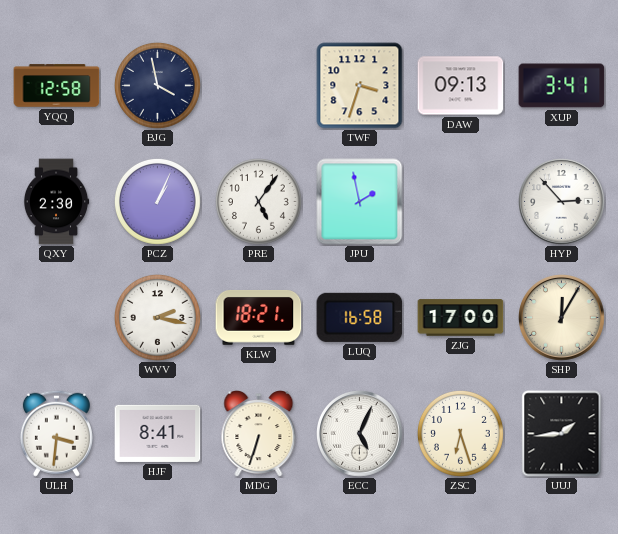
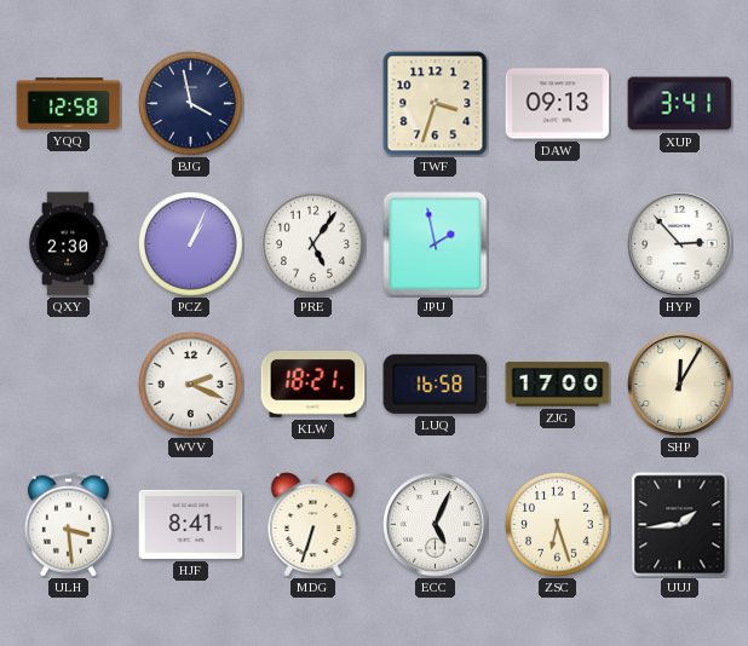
WVV: 2:17 -> 2:19
ULH: 3:31 -> 3:29
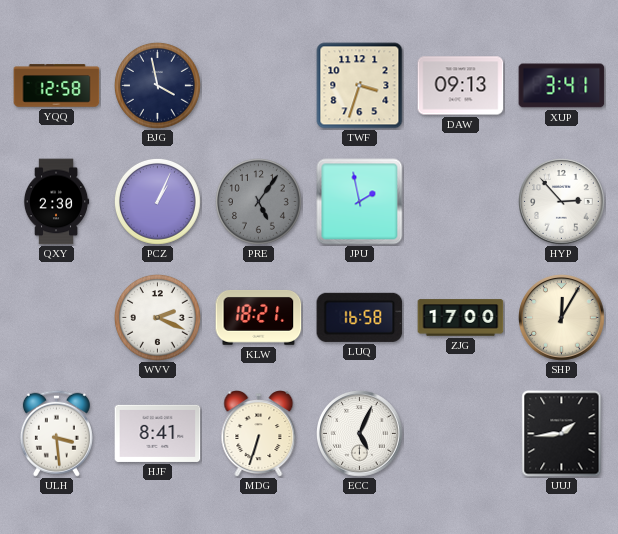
PRE dial: white -> grey
ZSC: 6:27 -> none
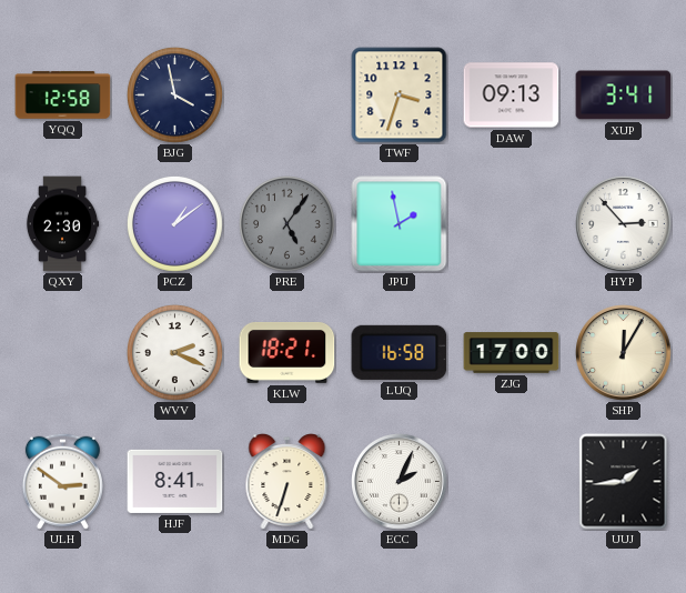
PCZ: 1:04 -> 1:09
ULH: 3:29 -> 2:51
ECC: 5:04 -> 2:04
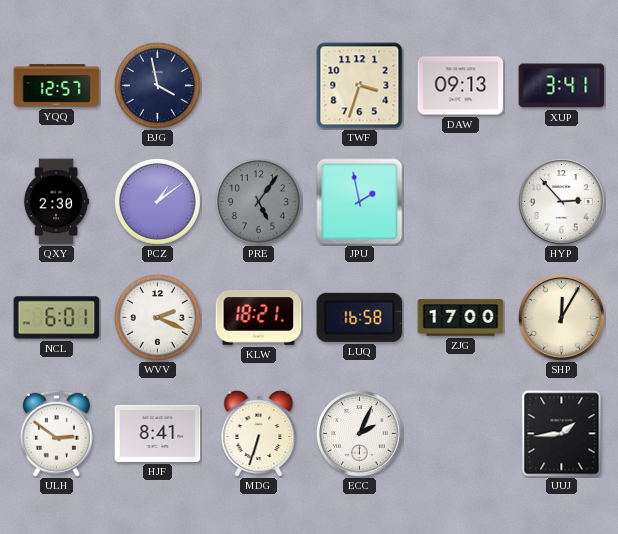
YQQ: 12:58 -> 12:57
NCL: none -> 6:01
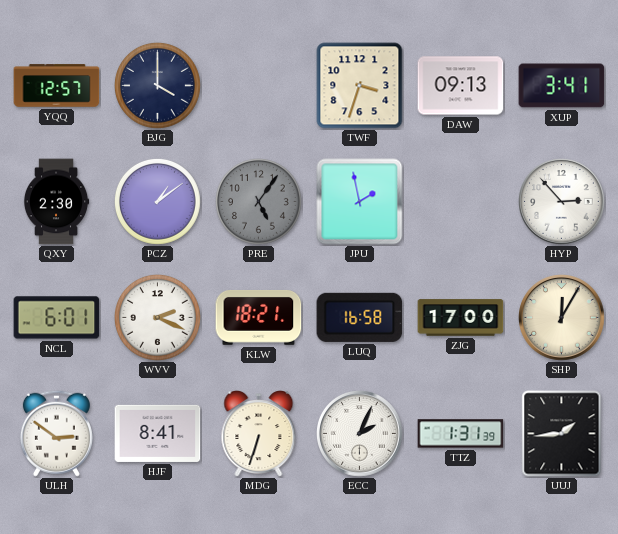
BJG: 3:58 -> 4:00
TTZ: none -> 1:31
